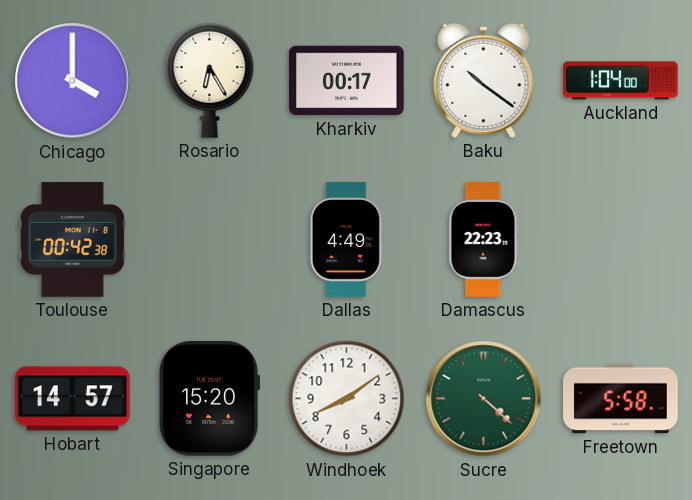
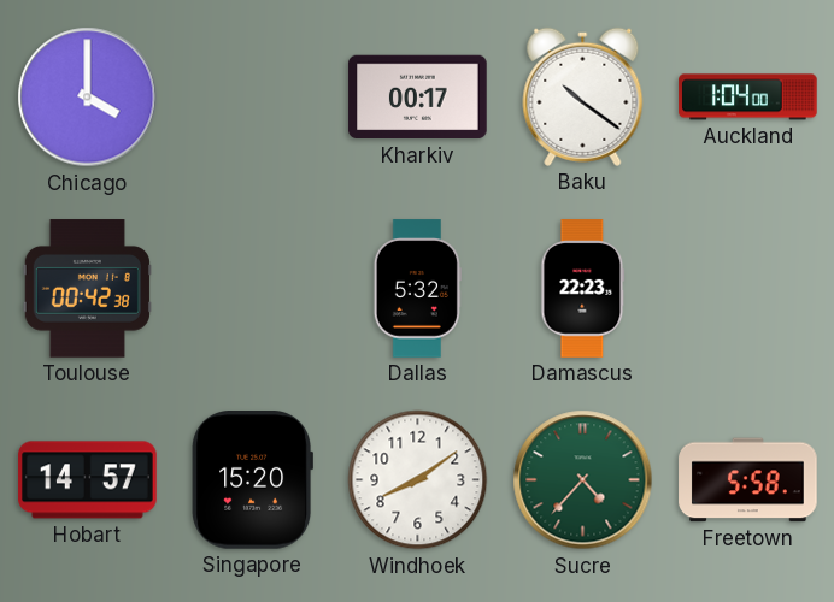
Rosario: 6:25 -> none
Dallas: 4:49 -> 5:32
Sucre: 4:22 -> 4:37
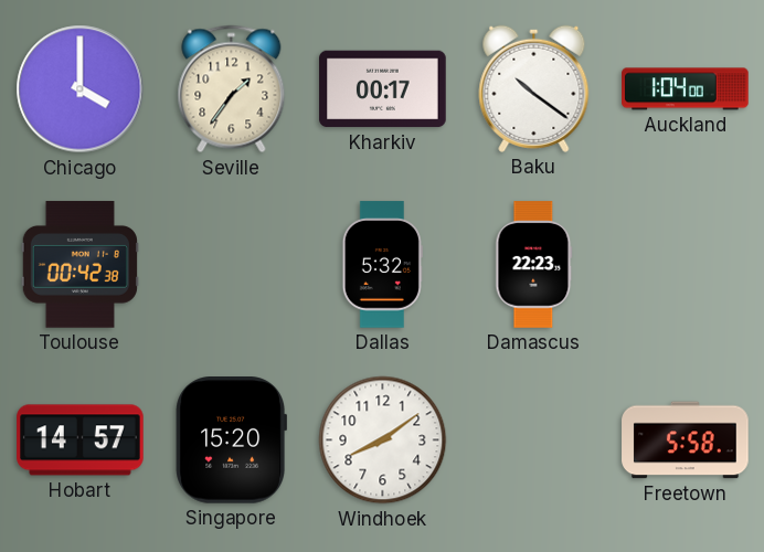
Seville: none -> 1:36
Sucre: 4:37 -> none
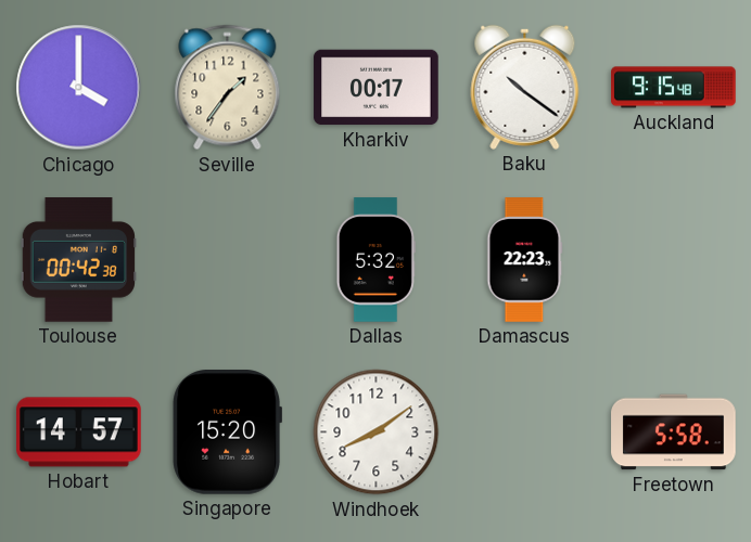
Auckland: 1:04 -> 9:15
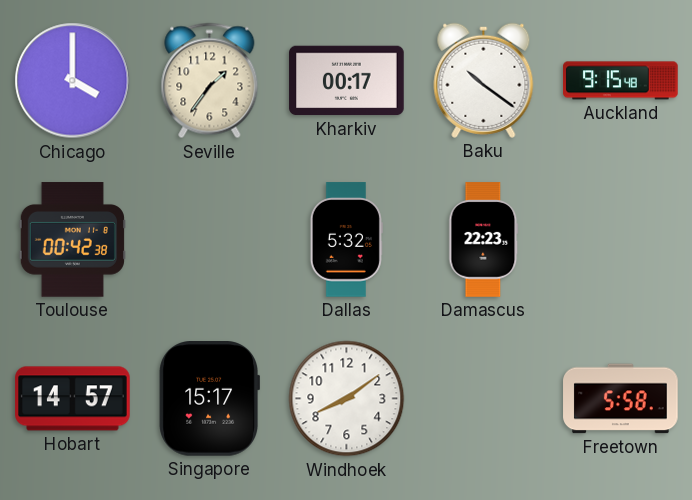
Singapore: 15:20 -> 15:17
